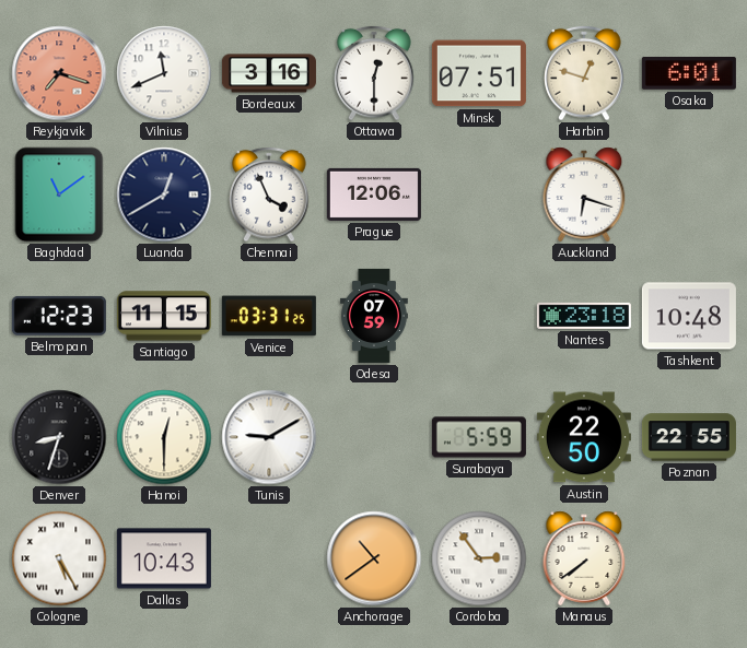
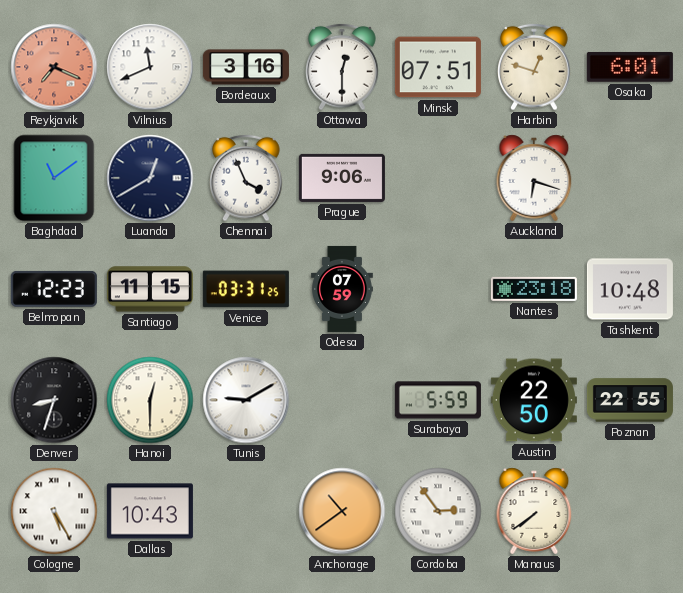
Reykjavik: 7:18 -> 7:19
Prague: 12:06 -> 9:06
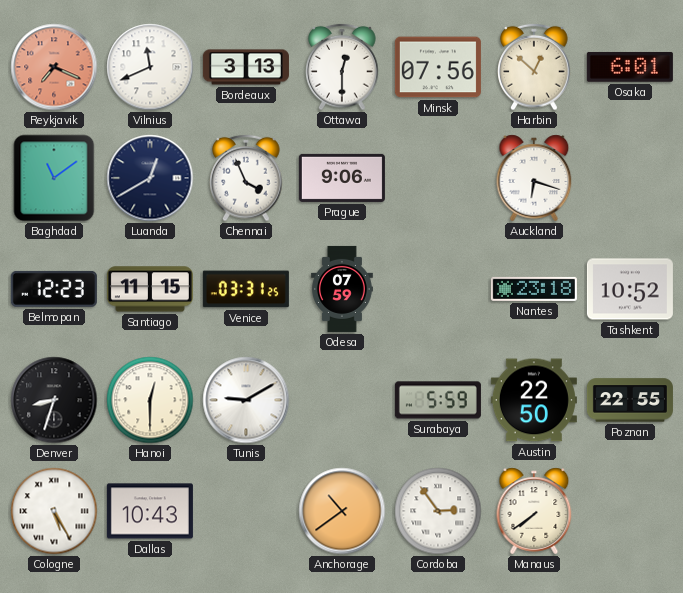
Bordeaux: 3:16 -> 3:13
Minsk: 07:51 -> 07:56
Harbin: 12:48 -> 12:52
Tashkent: 10:48 -> 10:52
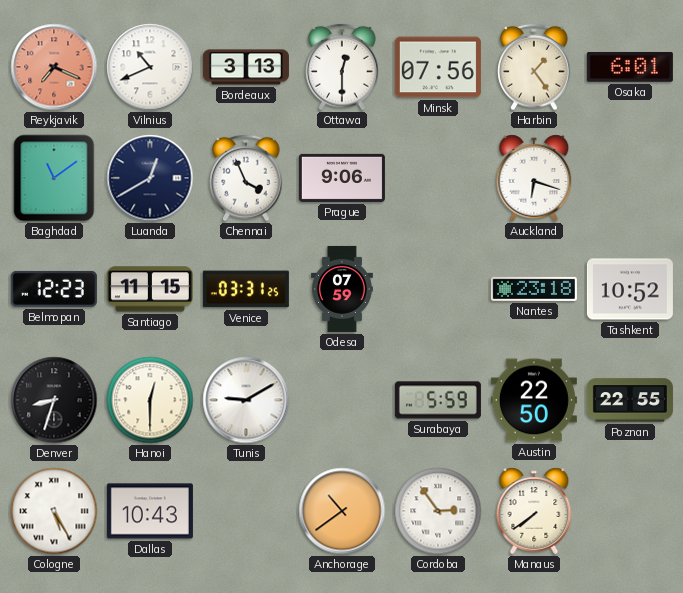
Vilnius: 11:41 -> 10:41
Harbin: 12:52 -> 1:24
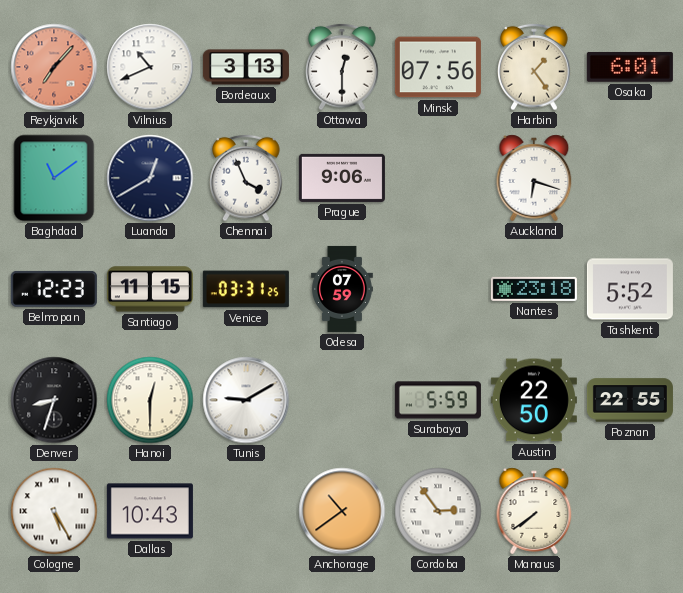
Reykjavik: 7:19 -> 7:07
Tashkent: 10:52 -> 5:52
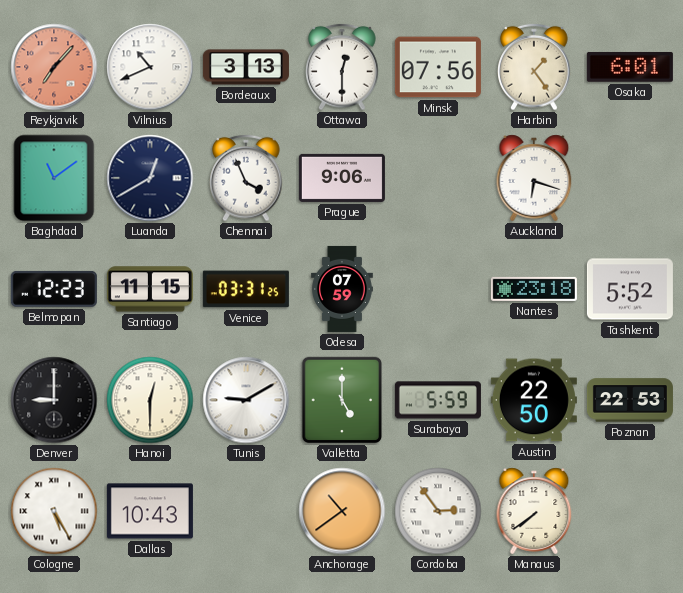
Denver: 8:33 -> 9:00
Valletta: none -> 5:00
Poznan: 22:55 -> 22:53
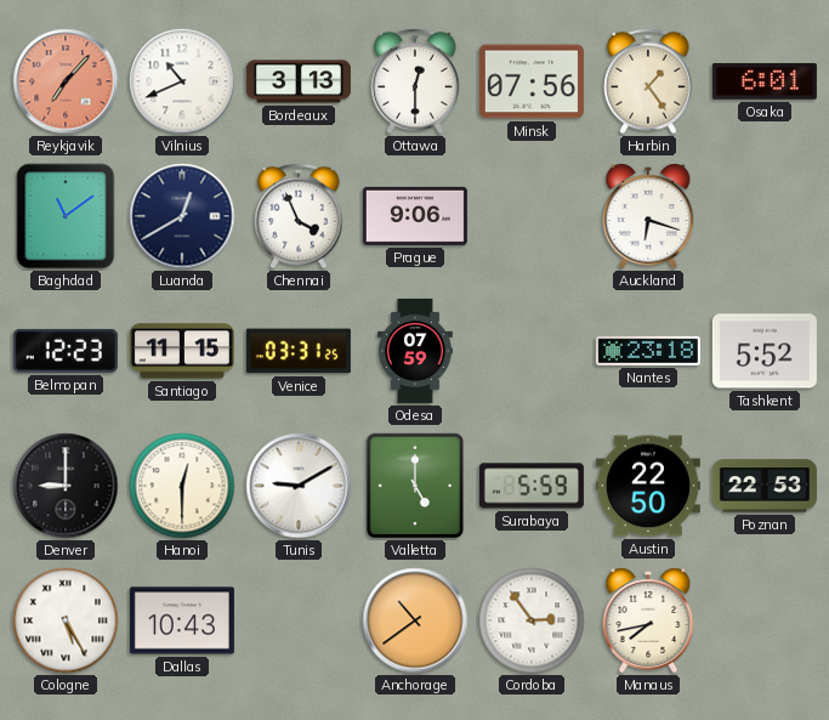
Manaus: 7:39 -> 7:43
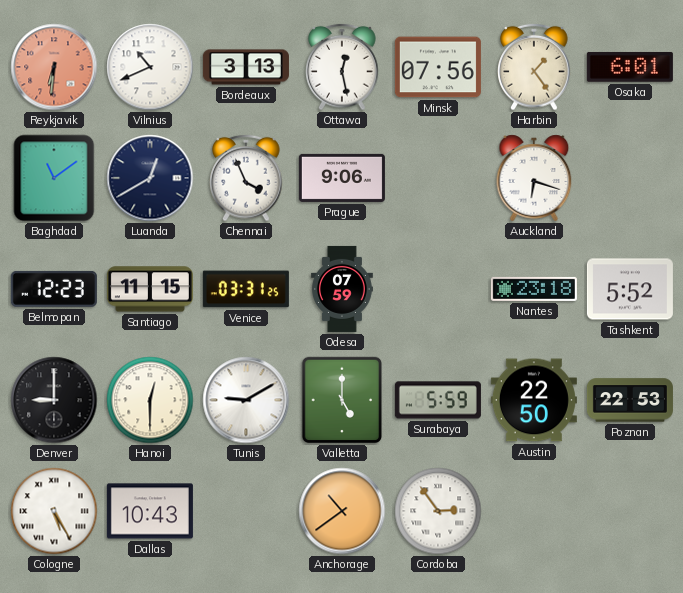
Reykjavik: 7:07 -> 6:31
Ottawa: 12:30 -> 12:28
Manaus: 7:43 -> none
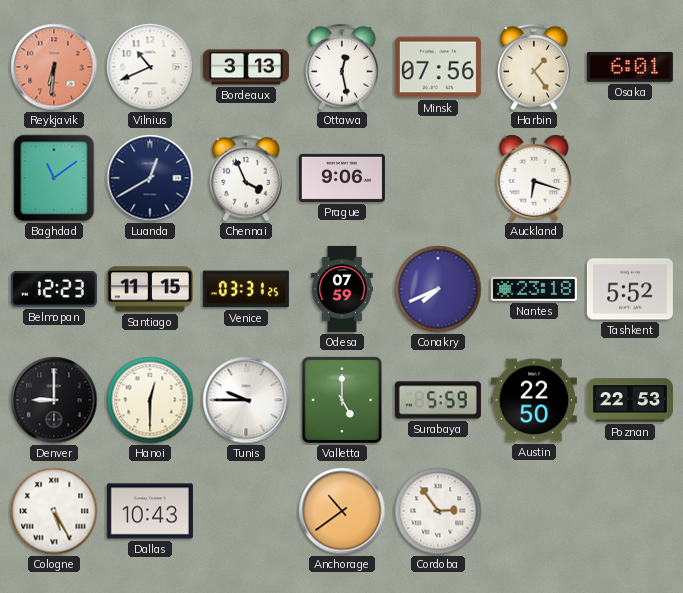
Conakry: none -> 7:41
Tunis: 9:10 -> 9:45
